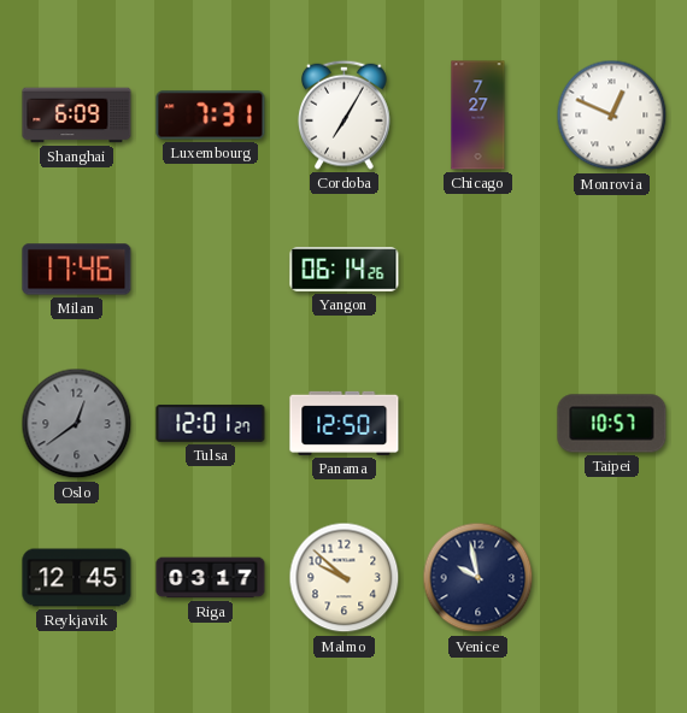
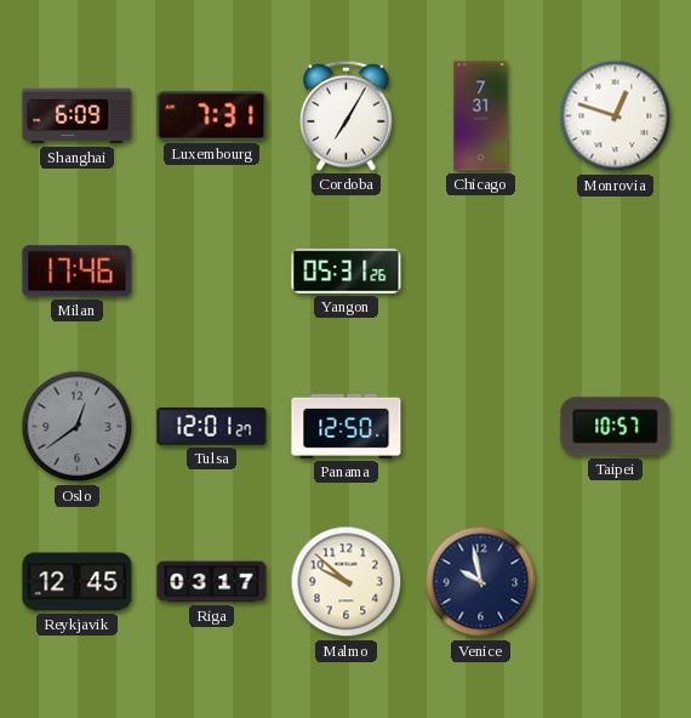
Chicago: 7:27 -> 7:31
Monrovia: 12:49 -> 12:48
Yangon: 06:14 -> 05:31
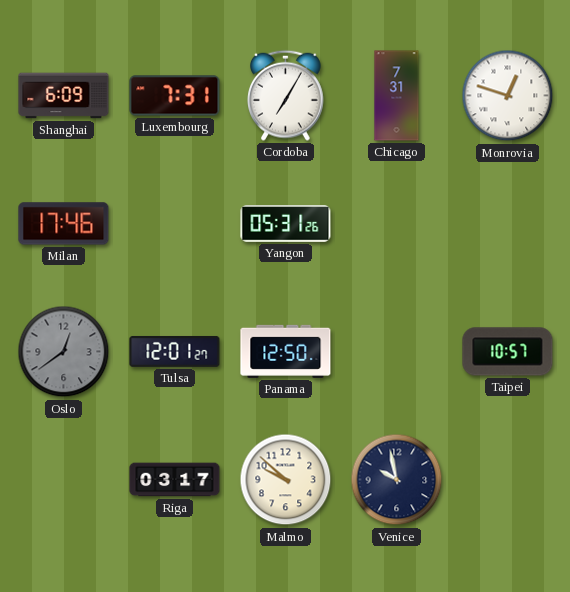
Reykjavik: 12:45 -> none
